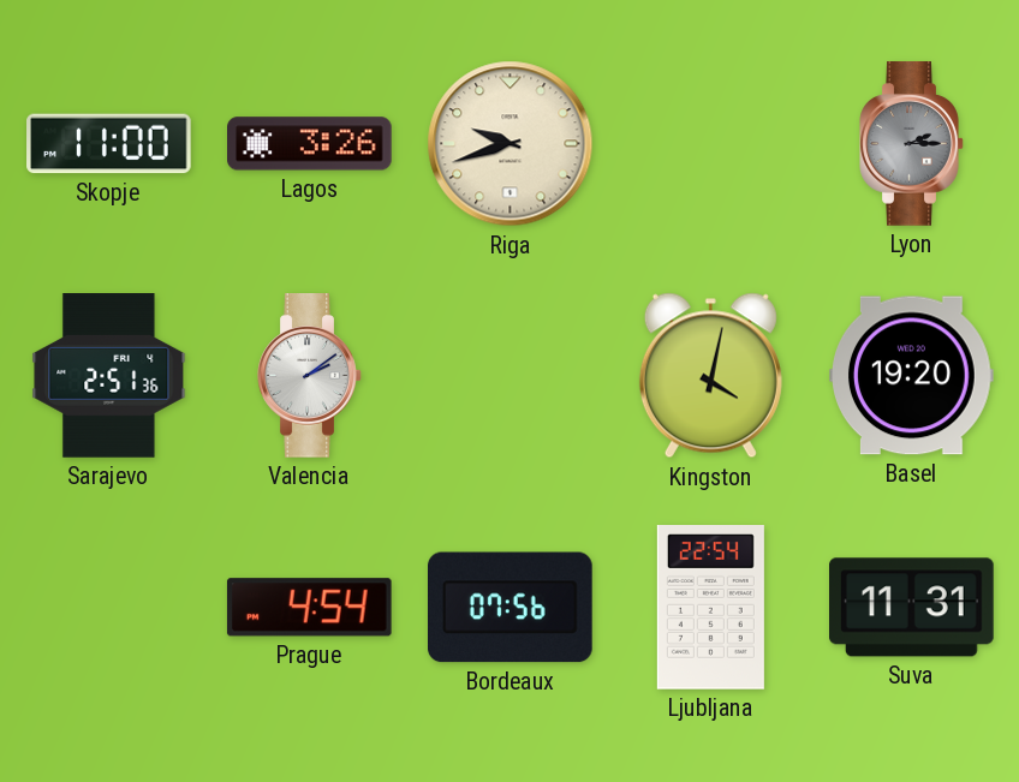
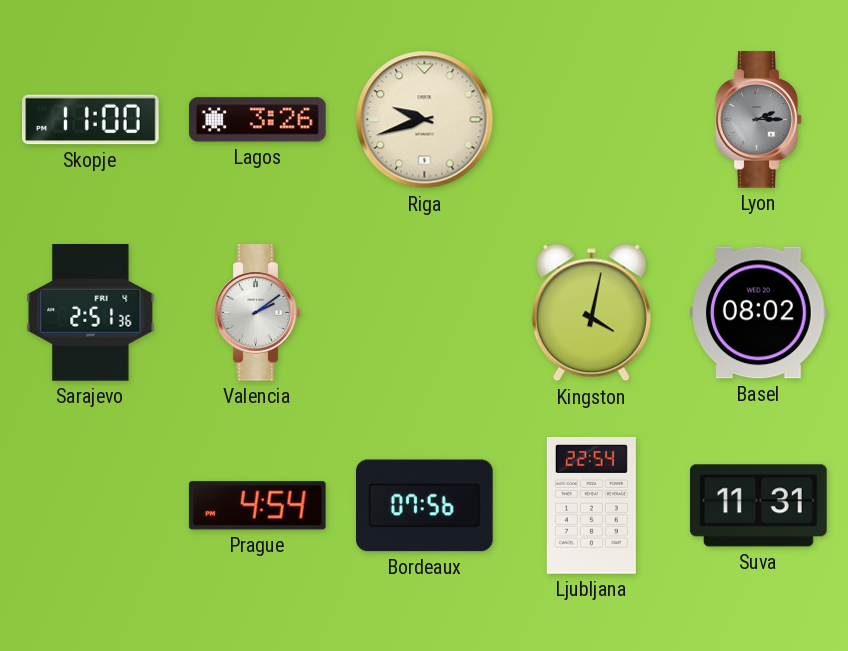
Basel: 19:20 -> 08:02
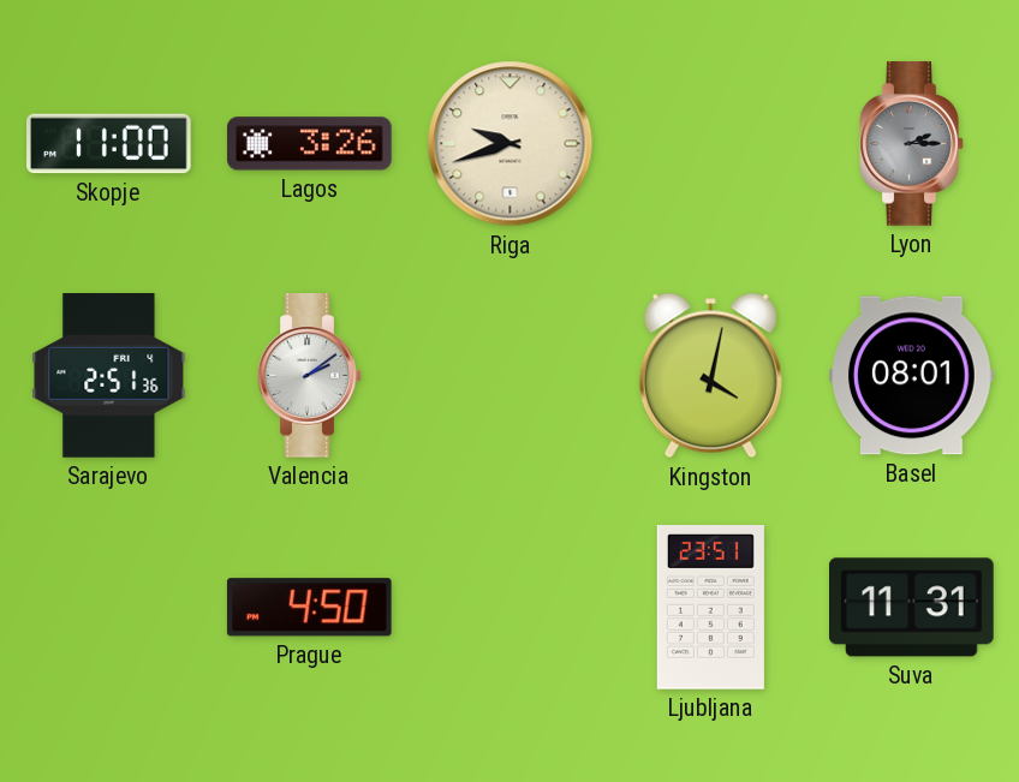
Basel: 08:02 -> 08:01
Prague: 4:54 -> 4:50
Bordeaux: 07:56 -> none
Ljubljana: 22:54 -> 23:51
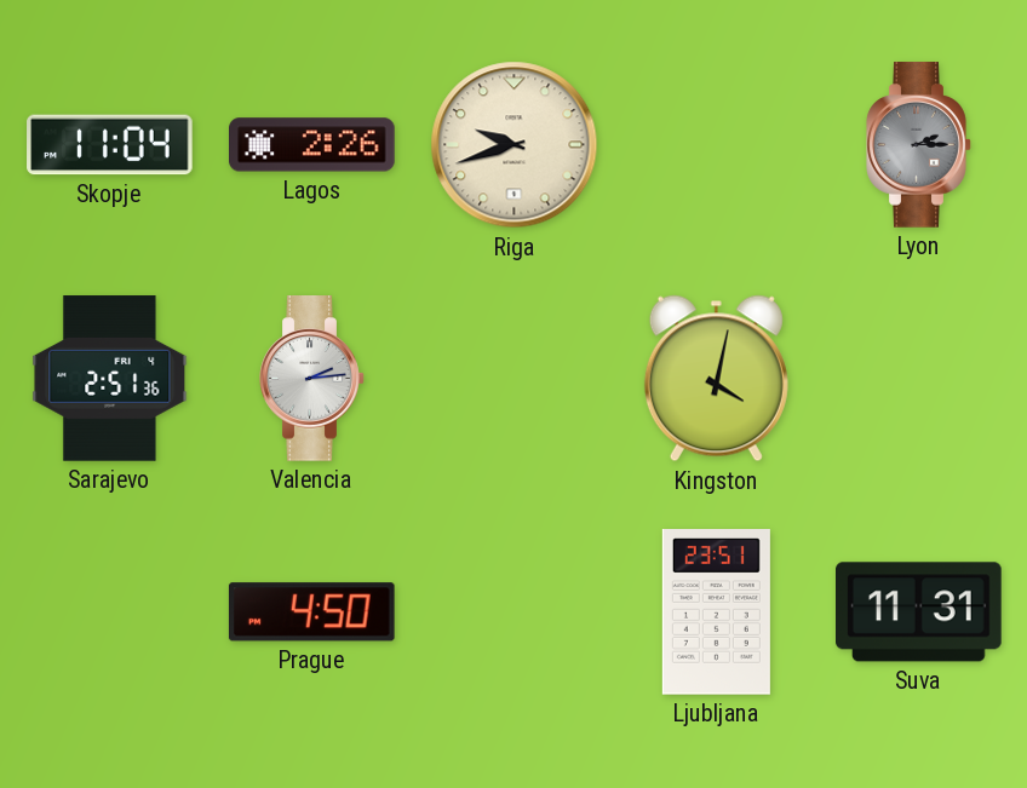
Skopje: 11:00 -> 11:04
Lagos: 3:26 -> 2:26
Valencia: 2:09 -> 2:14
Basel: 08:01 -> none
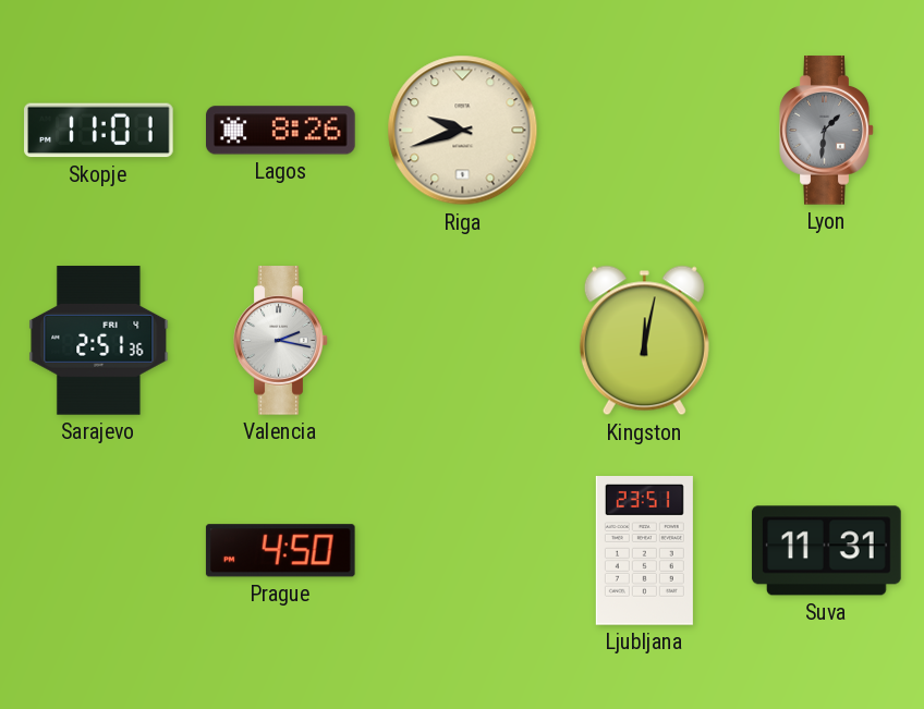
Skopje: 11:04 -> 11:01
Lagos: 2:26 -> 8:26
Lyon: 2:15 -> 1:31
Valencia: 2:14 -> 2:17
Kingston: 4:02 -> 12:02
